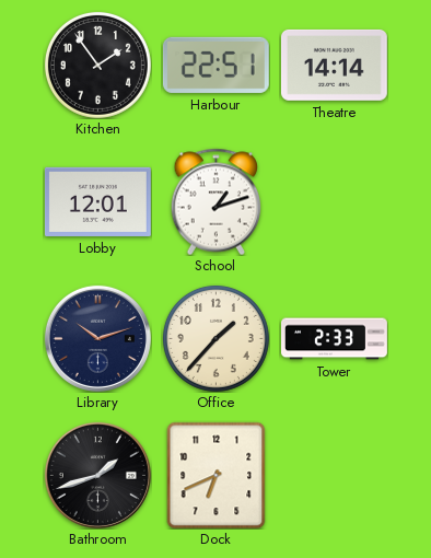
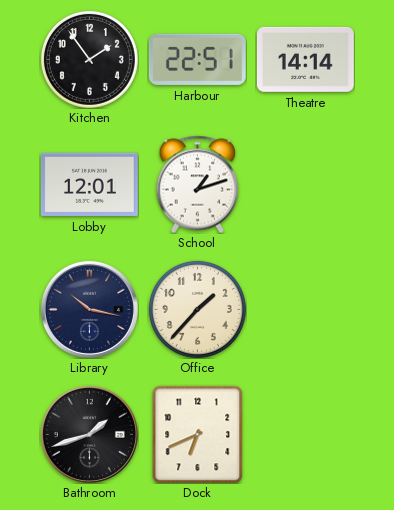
Library: 10:12 -> 10:17
Tower: 2:33 -> none
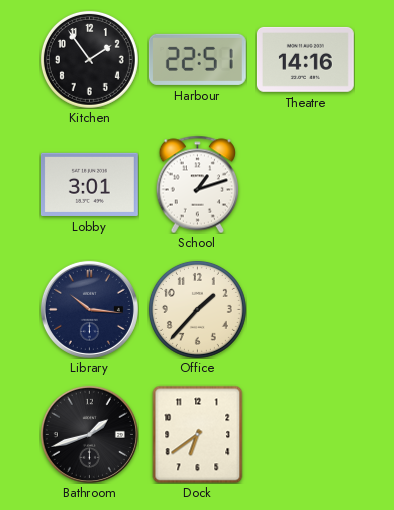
Theatre: 14:14 -> 14:16
Lobby: 12:01 -> 3:01
Library: 10:17 -> 10:16
Dock: 6:41 -> 6:39
